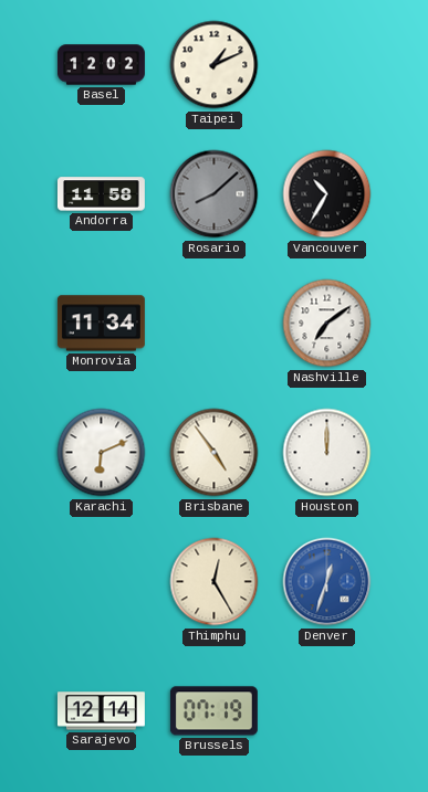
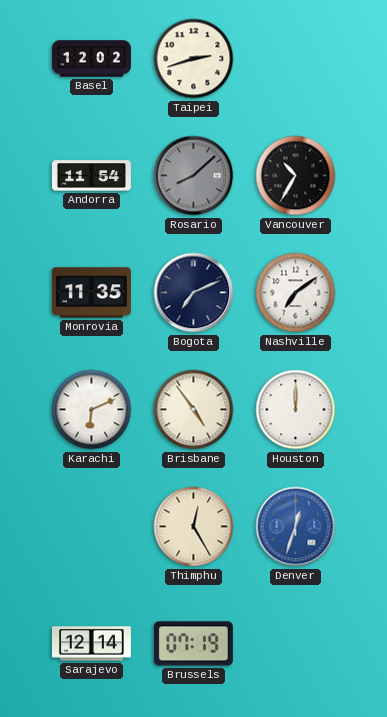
Taipei: 1:11 -> 2:42
Andorra: 11:58 -> 11:54
Monrovia: 11:34 -> 11:35
Bogota: none -> 7:11
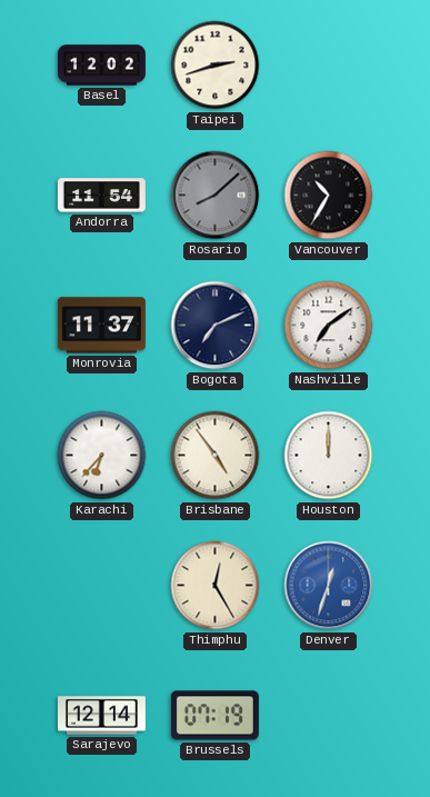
Monrovia: 11:35 -> 11:37
Karachi: 6:11 -> 6:37
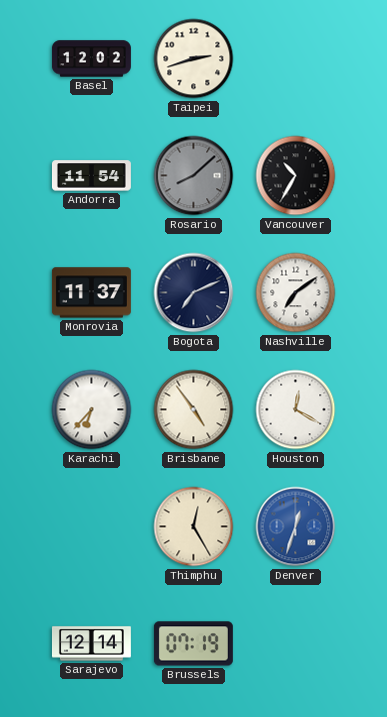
Houston: 12:00 -> 12:20
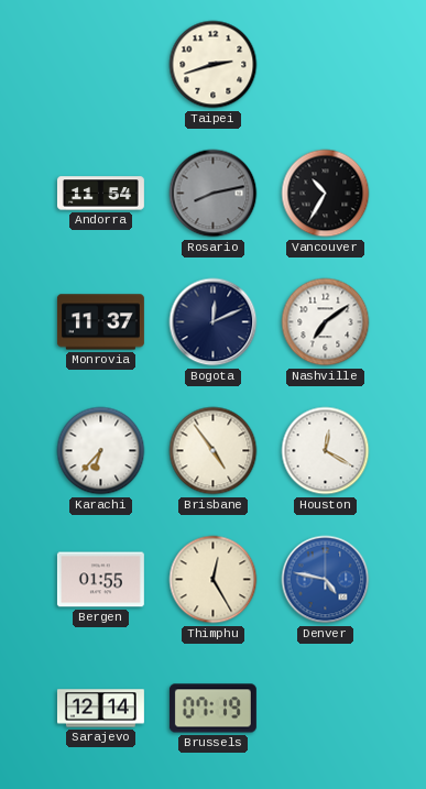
Basel: 12:02 -> none
Rosario: 8:08 -> 8:13
Bogota: 7:11 -> 12:11
Bergen: none -> 01:55
Denver: 12:33 -> 4:47
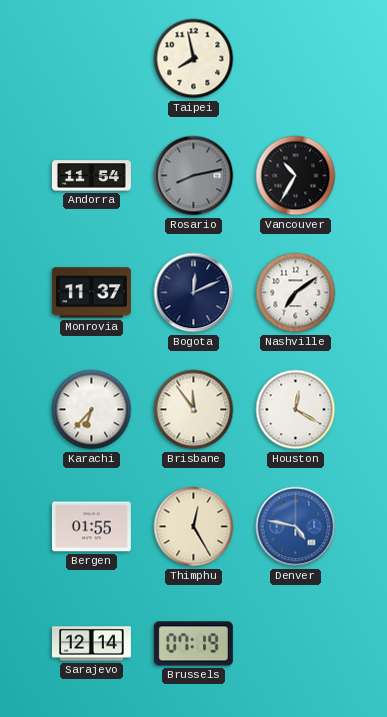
Taipei: 2:42 -> 7:58
Brisbane: 4:54 -> 11:54
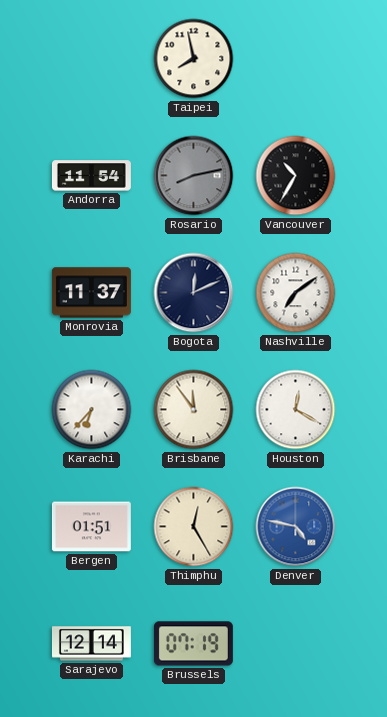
Bergen: 01:55 -> 01:51
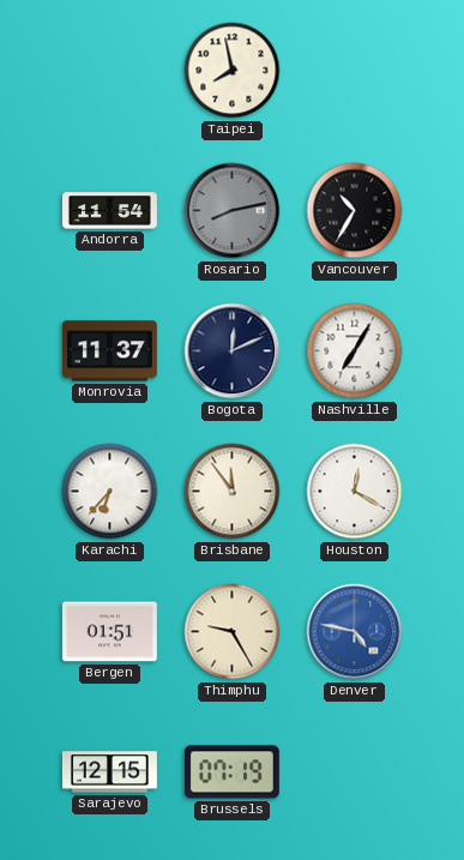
Nashville: 7:09 -> 7:05
Thimphu: 12:25 -> 9:25
Sarajevo: 12:14 -> 12:15
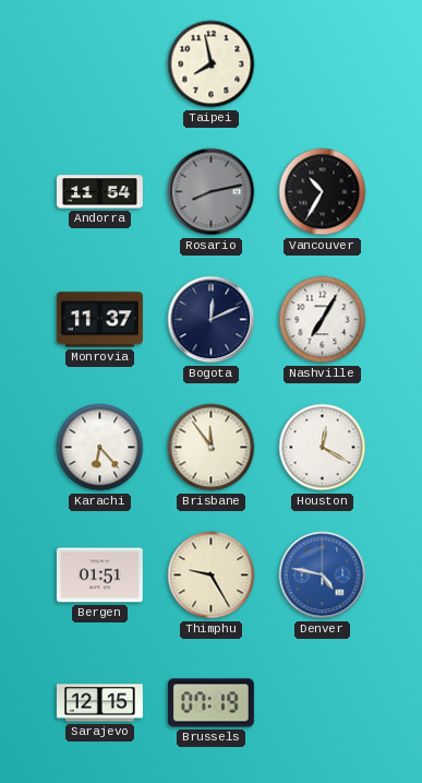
Karachi: 6:37 -> 6:23
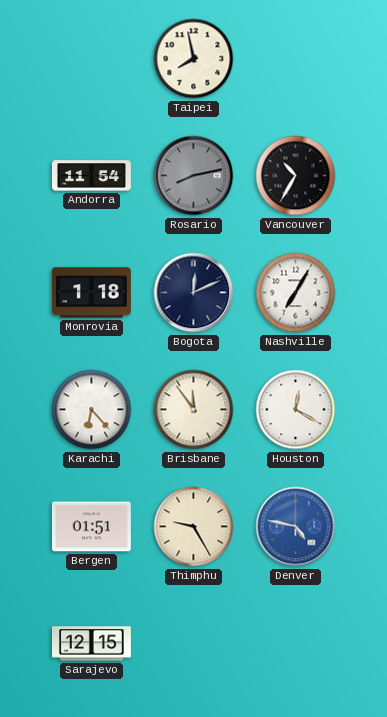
Monrovia: 11:37 -> 1:18
Brussels: 07:19 -> none
